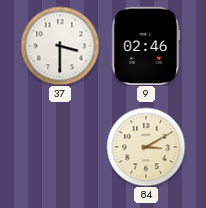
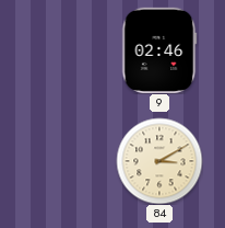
37: 3:30 -> none
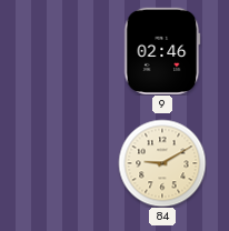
84: 3:10 -> 9:10
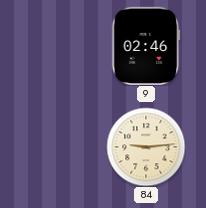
84: 9:10 -> 9:14
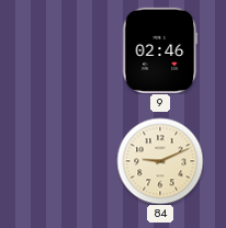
84: 9:14 -> 9:11
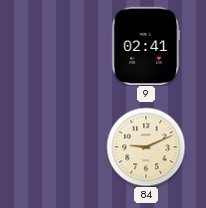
9: 02:46 -> 02:41
